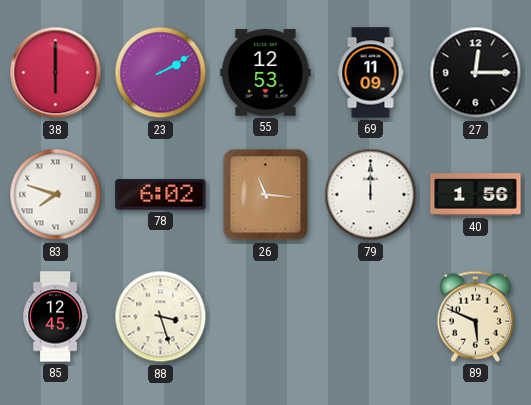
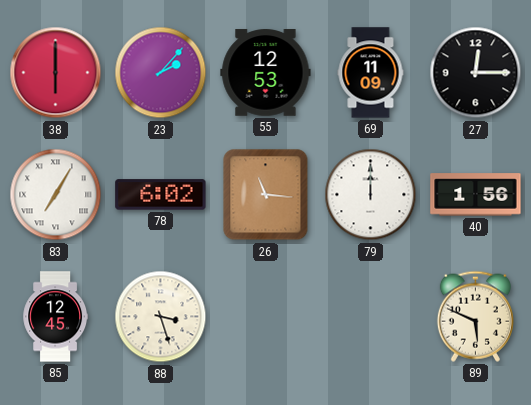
23: 2:10 -> 2:07
83: 7:48 -> 7:05
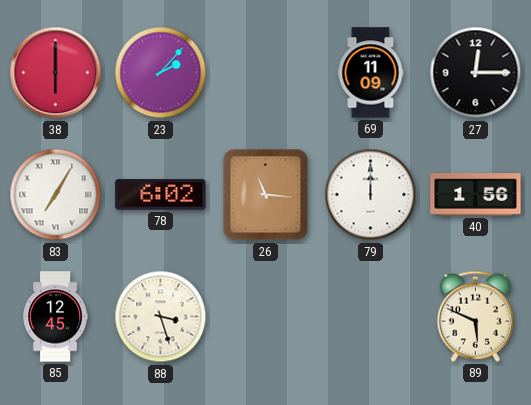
55: 12:53 -> none
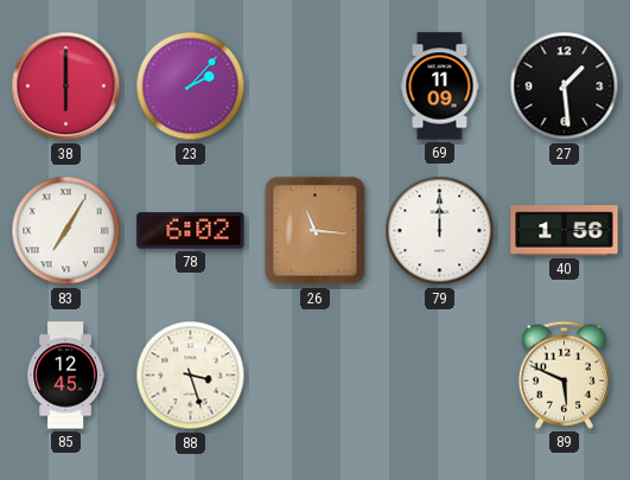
27: 12:15 -> 1:29
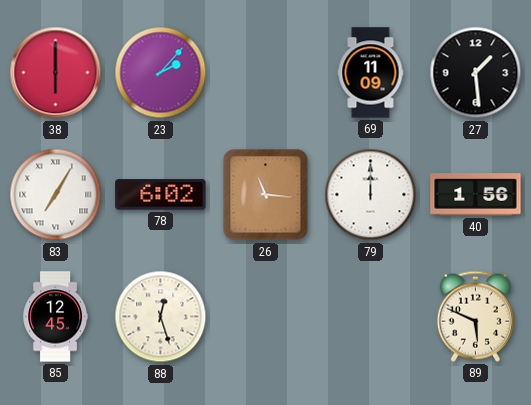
88: 3:27 -> 12:27
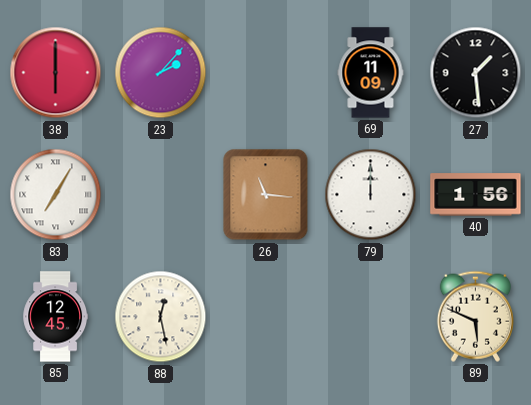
78: 6:02 -> none
88: 12:27 -> 12:28
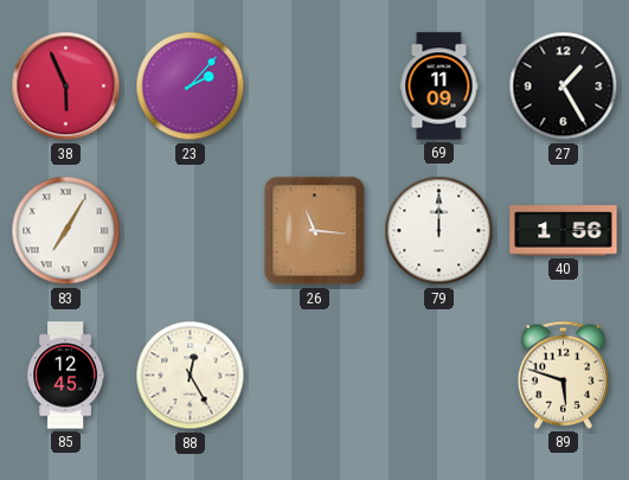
38: 6:00 -> 5:56
27: 1:29 -> 1:25
88: 12:28 -> 12:25
89: 5:49 -> 5:48
